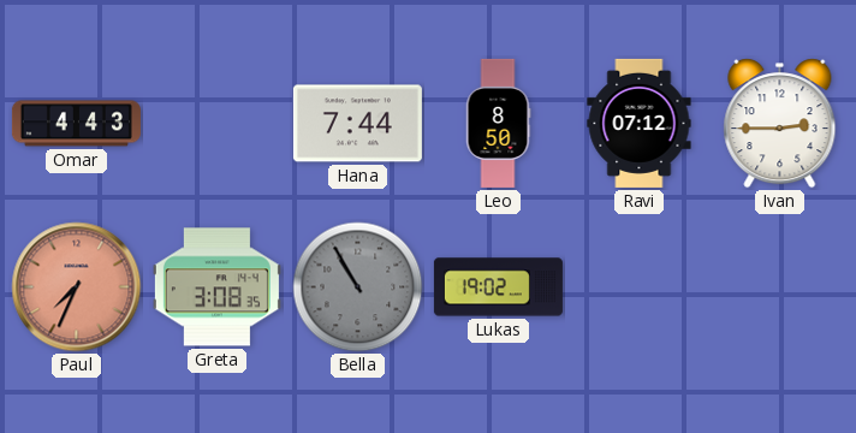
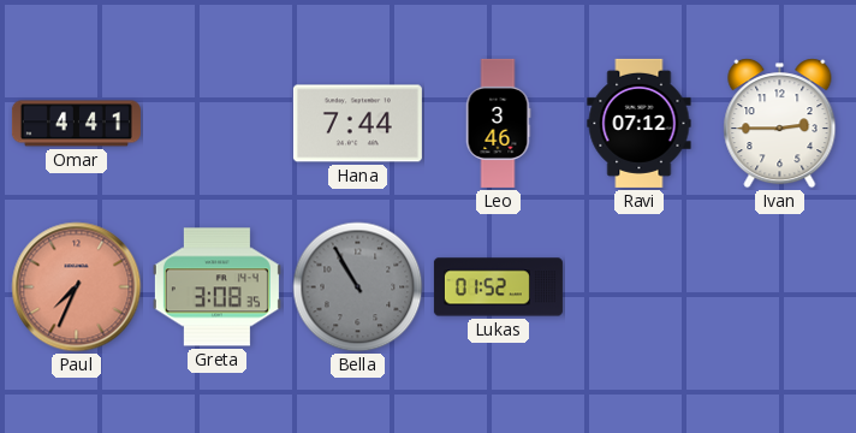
Omar: 4:43 -> 4:41
Leo: 8:50 -> 3:46
Lukas: 19:02 -> 01:52
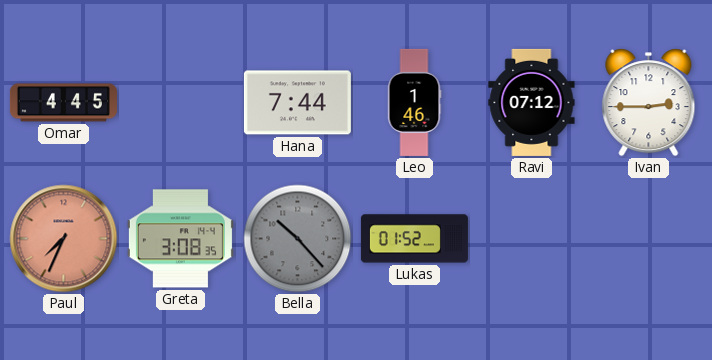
Omar: 4:41 -> 4:45
Leo: 3:46 -> 1:46
Bella: 10:55 -> 10:23
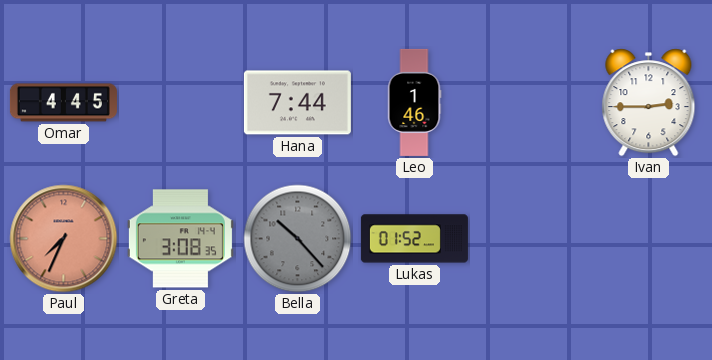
Ravi: 07:12 -> none
